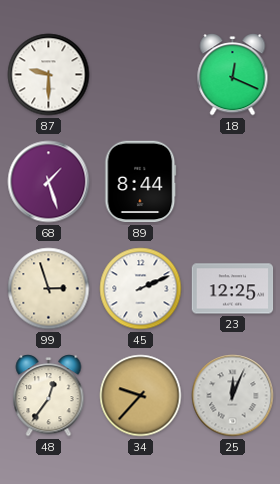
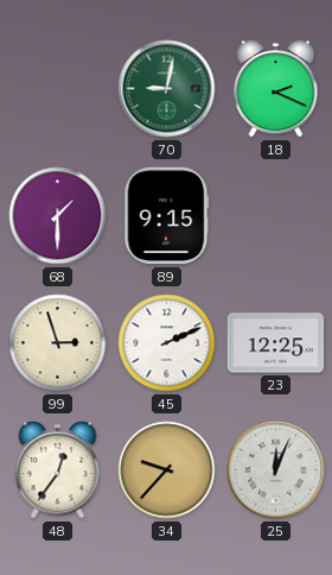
87: 9:30 -> none
70: none -> 9:02
18: 12:19 -> 2:19
68: 1:27 -> 1:30
89: 8:44 -> 9:15
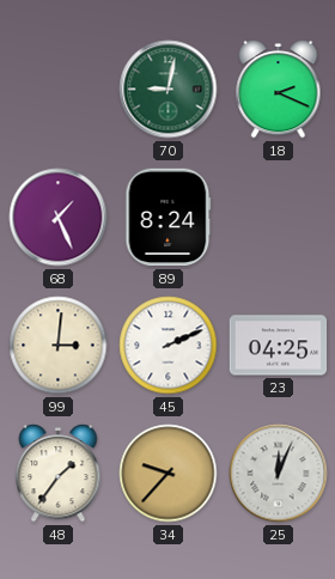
68: 1:30 -> 1:26
89: 9:15 -> 8:24
99: 2:57 -> 3:01
23: 12:25 -> 04:25
48: 12:36 -> 1:36
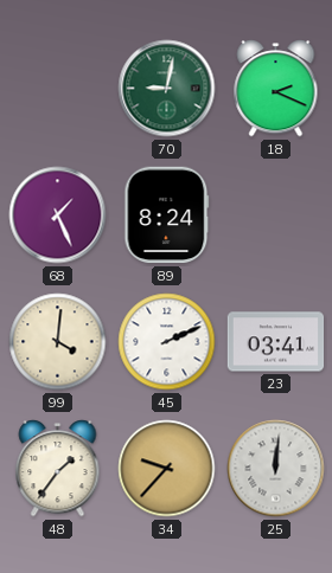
99: 3:01 -> 4:01
23: 04:25 -> 03:41
25: 12:04 -> 12:01
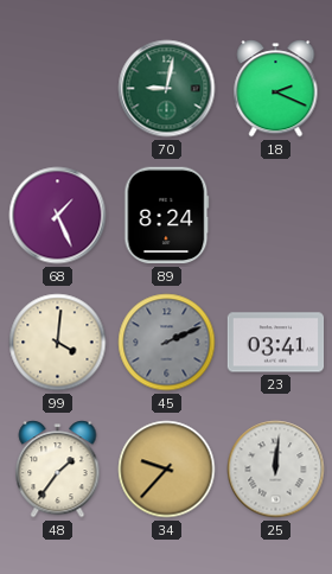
45 dial: white -> grey
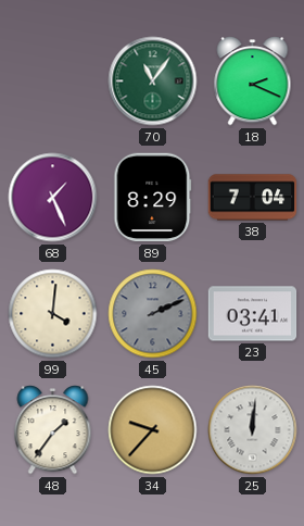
70: 9:02 -> 11:06
89: 8:24 -> 8:29
38: none -> 7:04
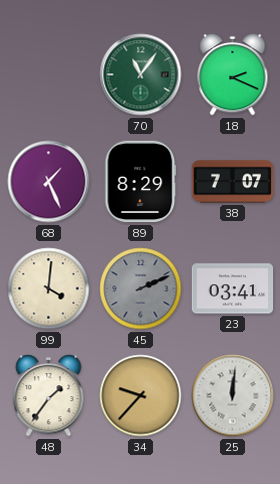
38: 7:04 -> 7:07
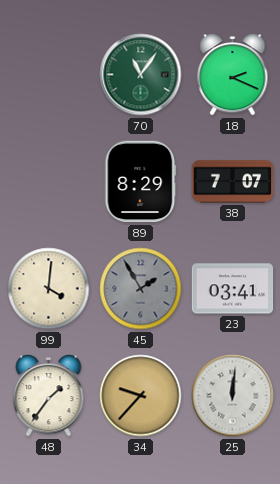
68: 1:26 -> none
45: 2:11 -> 1:55
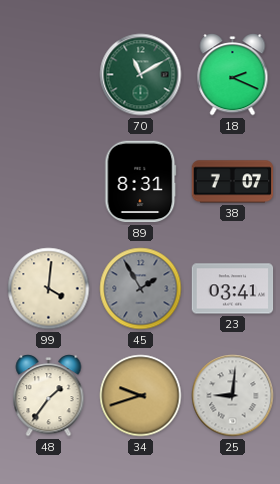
70: 11:06 -> 11:10
89: 8:29 -> 8:31
34: 9:37 -> 9:42
25: 12:01 -> 9:01
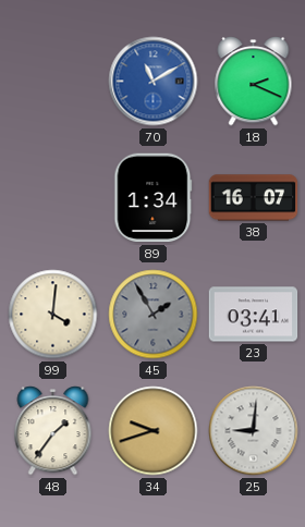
70 dial: green -> blue
89: 8:31 -> 1:34
38: 7:07 -> 16:07
